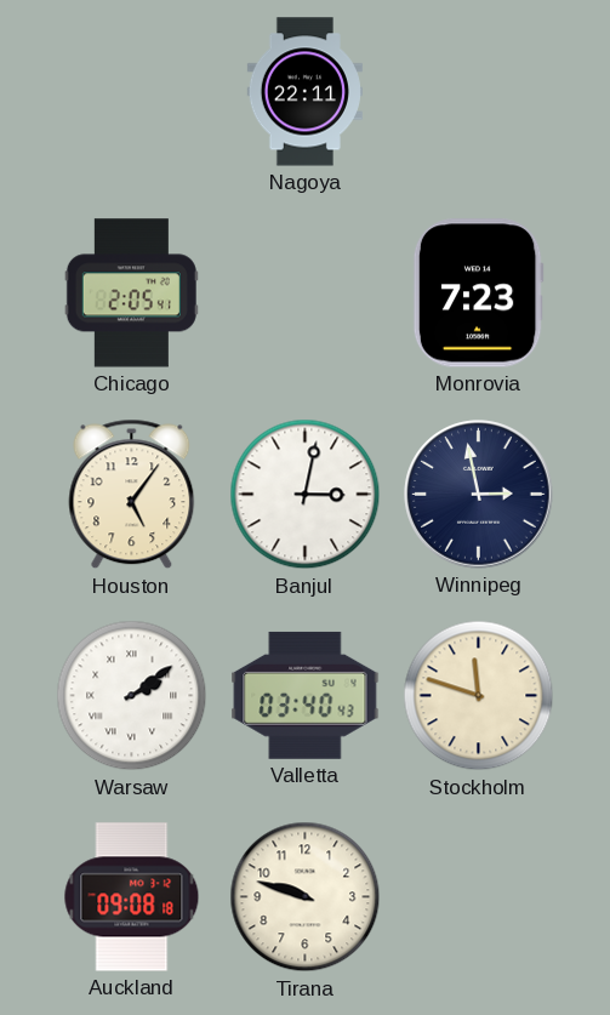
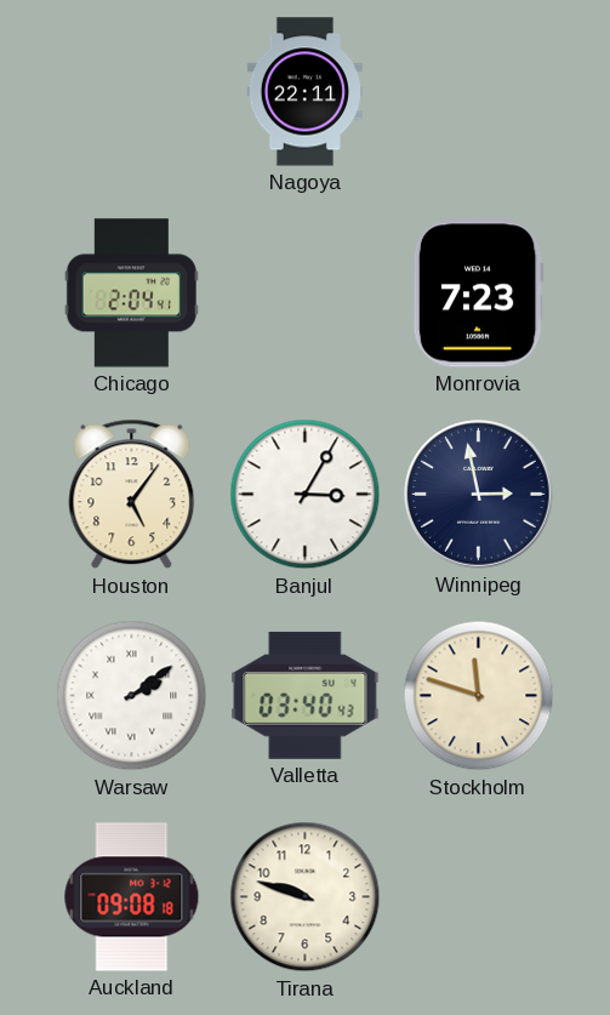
Chicago: 2:05 -> 2:04
Banjul: 3:02 -> 3:05
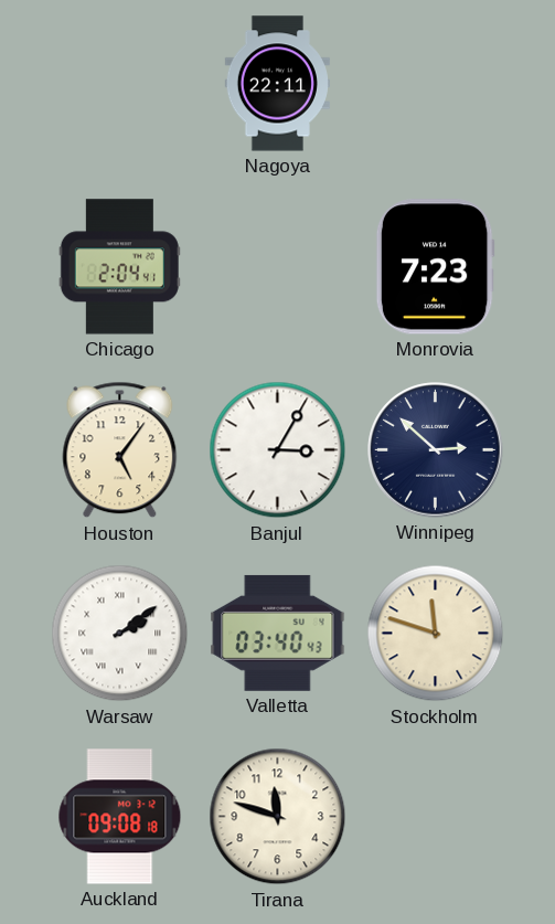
Winnipeg: 2:58 -> 2:52
Tirana: 9:48 -> 11:48
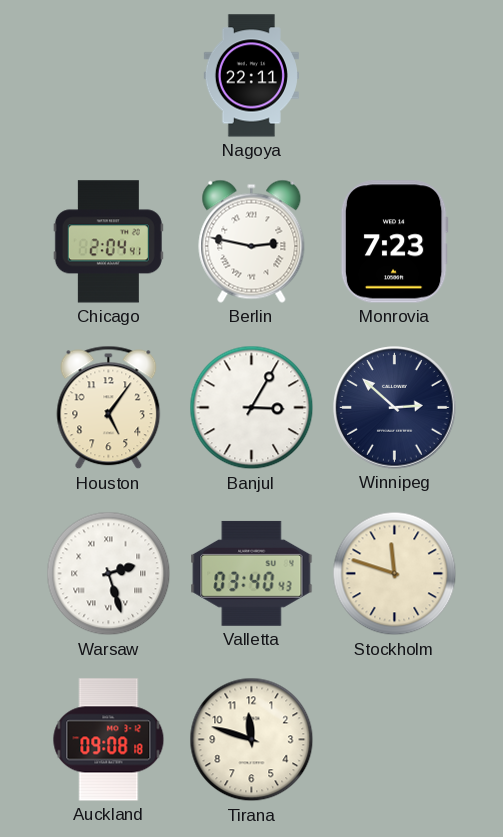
Berlin: none -> 2:47
Warsaw: 2:09 -> 2:27
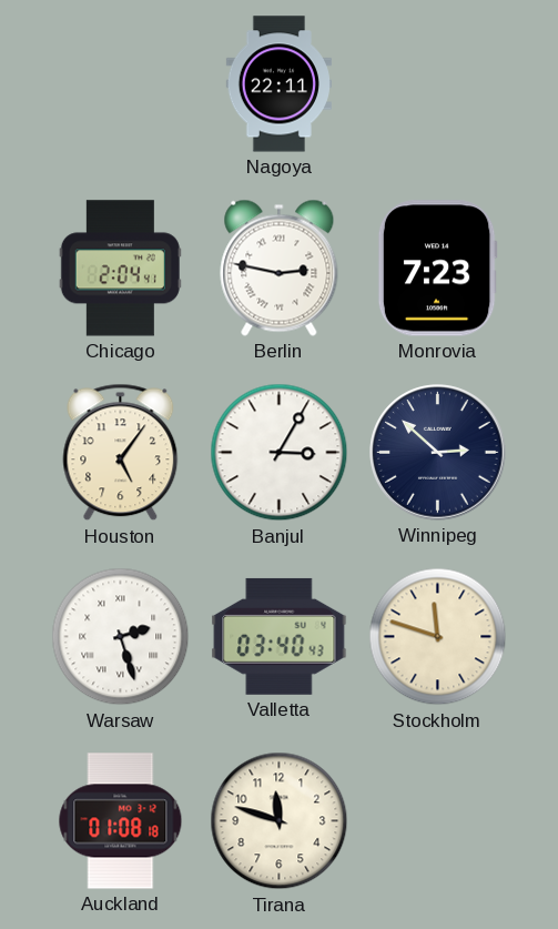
Auckland: 09:08 -> 01:08
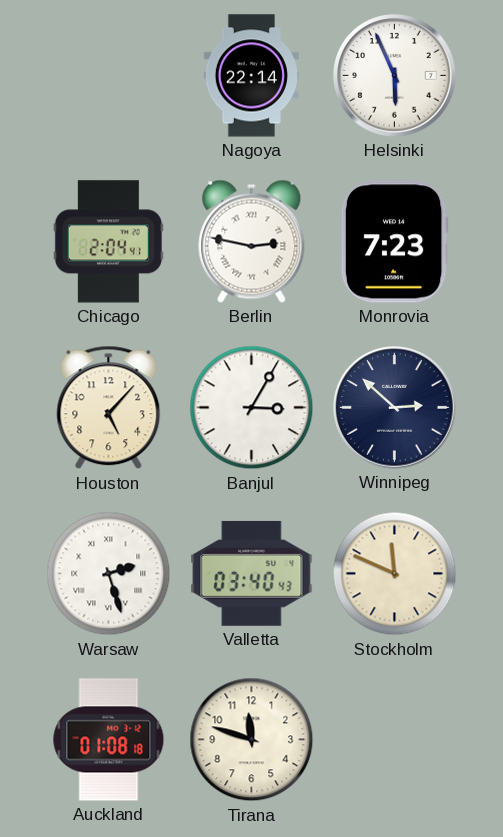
Nagoya: 22:11 -> 22:14
Helsinki: none -> 5:56
Houston: 5:06 -> 5:07
Stockholm: 11:48 -> 11:49
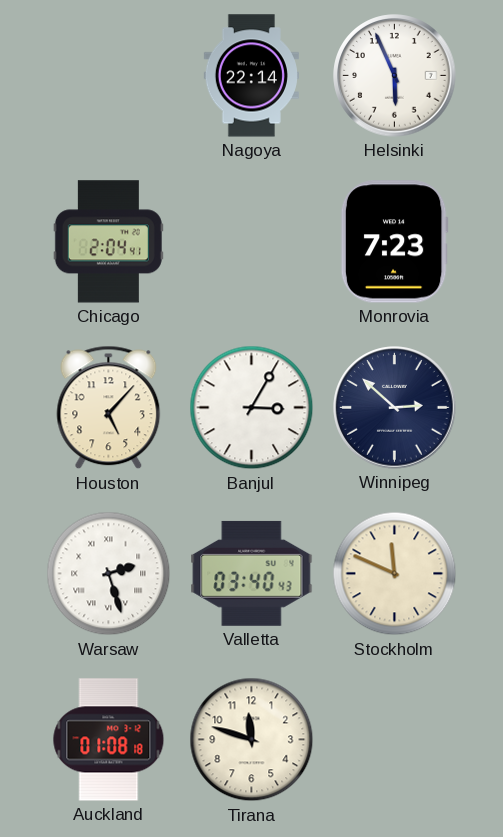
Berlin: 2:47 -> none
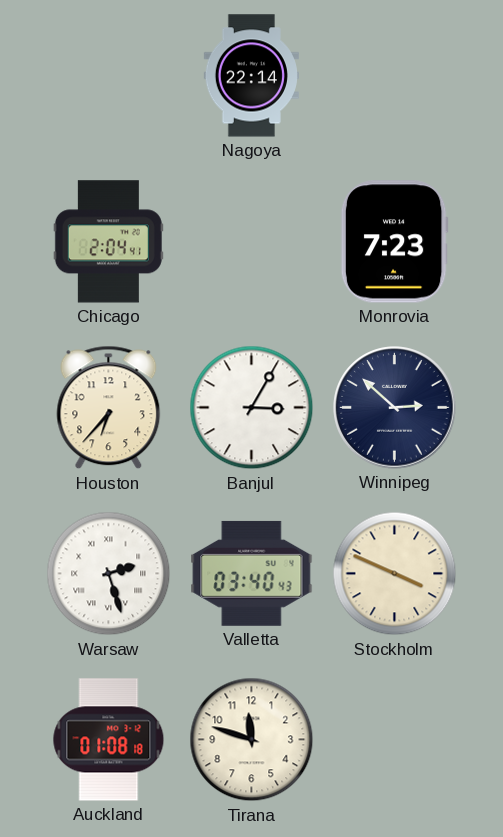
Helsinki: 5:56 -> none
Houston: 5:07 -> 6:37
Stockholm: 11:49 -> 3:49
